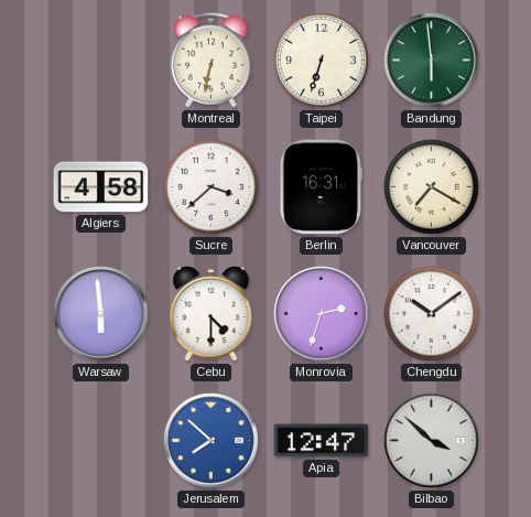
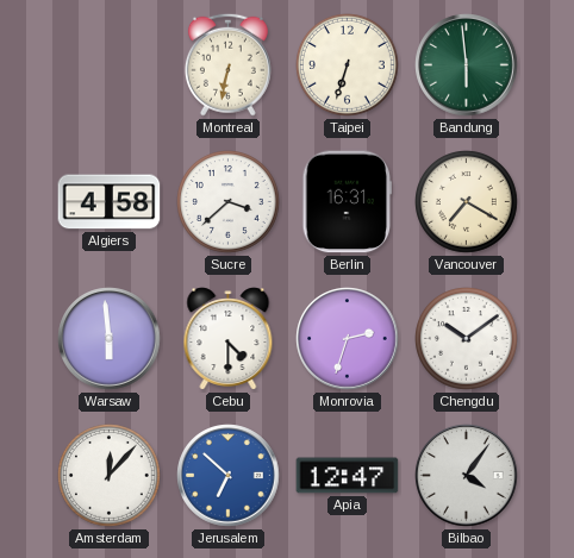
Amsterdam: none -> 12:07
Jerusalem: 7:52 -> 6:52
Bilbao: 3:52 -> 4:06
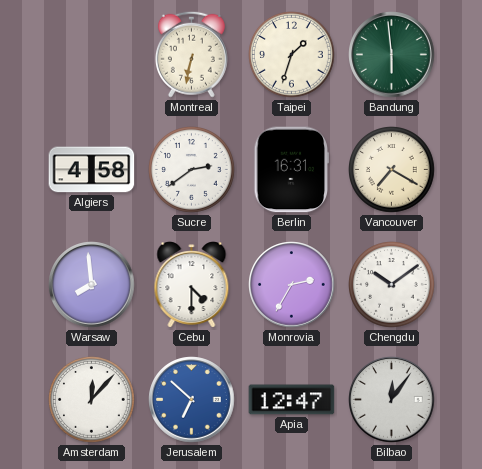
Taipei: 6:33 -> 1:33
Sucre: 3:38 -> 2:39
Warsaw: 5:59 -> 7:59
Monrovia: 2:33 -> 2:35
Bilbao: 4:06 -> 12:06
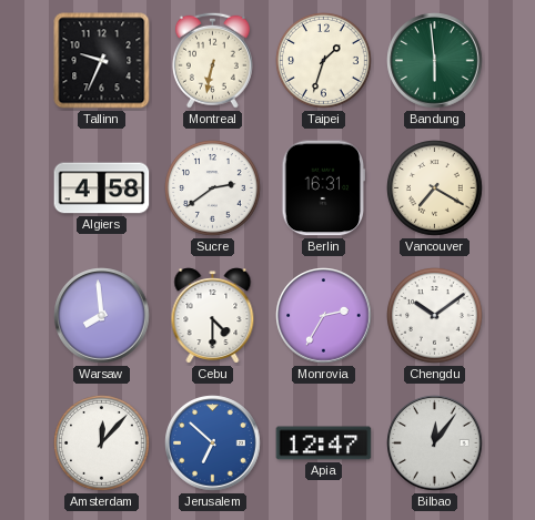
Tallinn: none -> 9:34
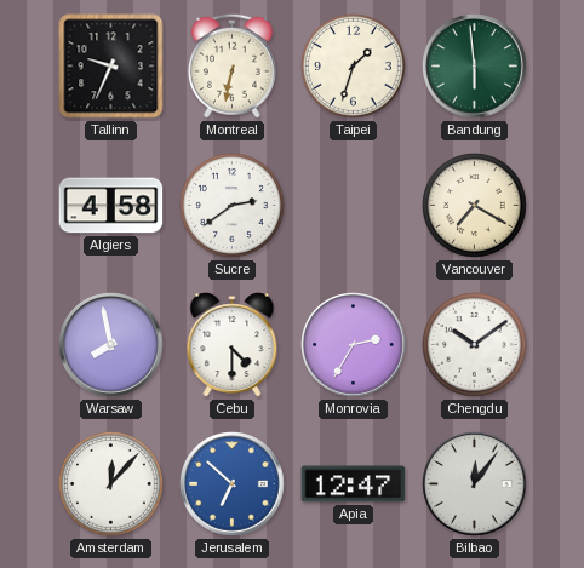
Berlin: 16:31 -> none
Warsaw: 7:59 -> 7:58
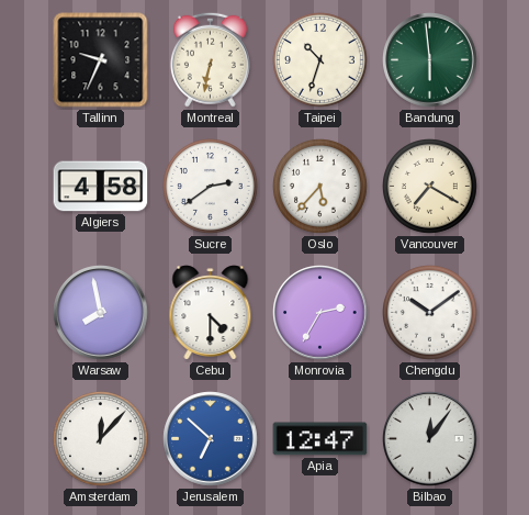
Taipei: 1:33 -> 10:33
Oslo: none -> 5:37
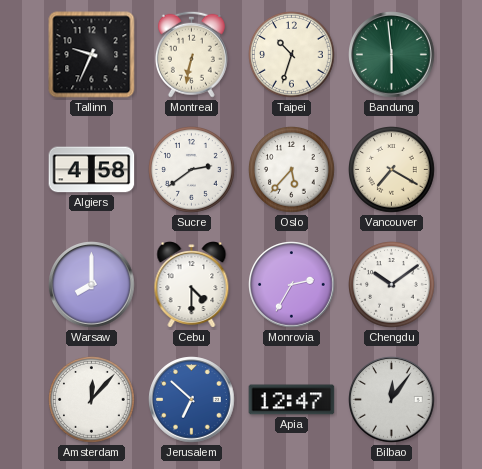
Warsaw: 7:58 -> 8:00
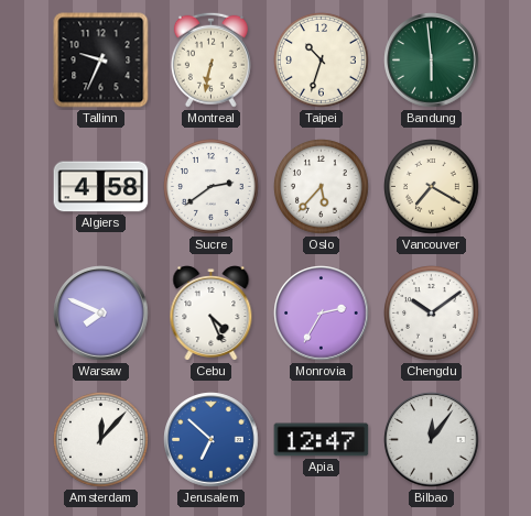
Warsaw: 8:00 -> 7:49
Cebu: 4:30 -> 4:26
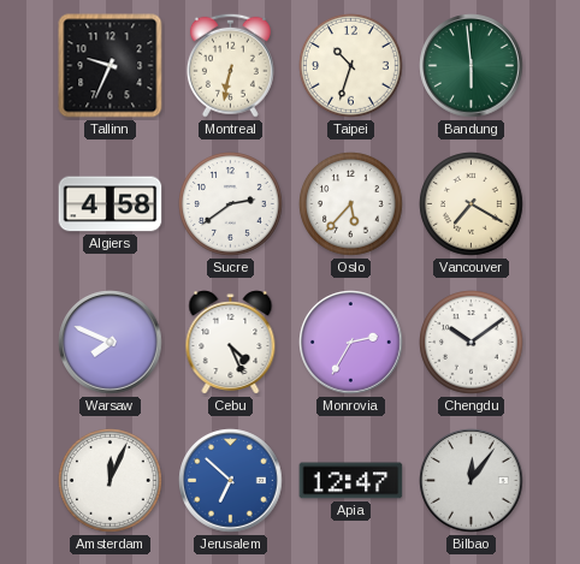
Amsterdam: 12:07 -> 12:04
